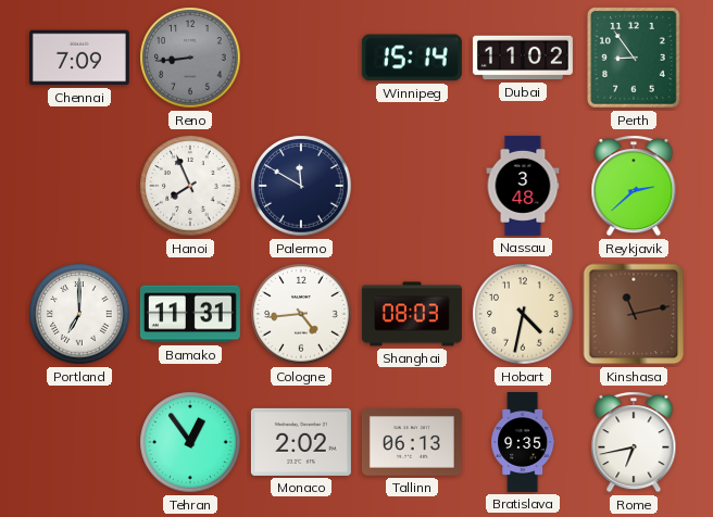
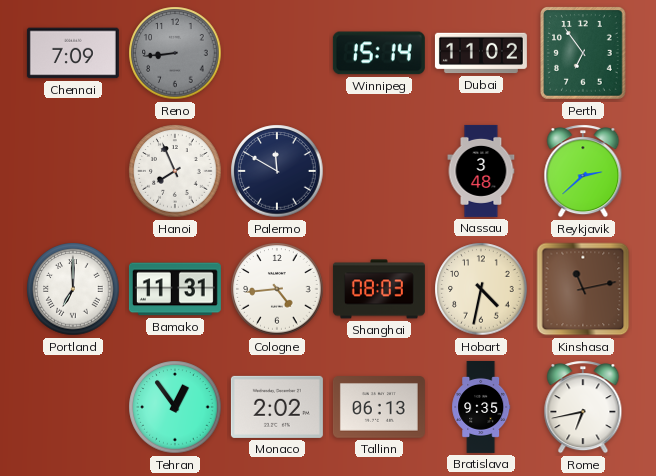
Perth: 8:54 -> 6:54
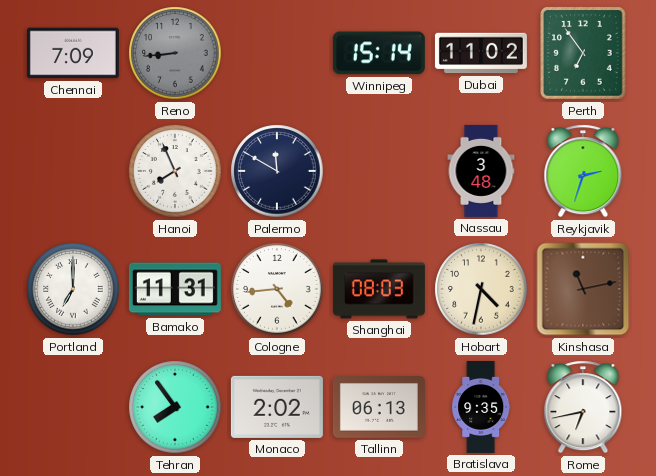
Reykjavik: 2:38 -> 2:33
Tehran: 12:54 -> 7:54
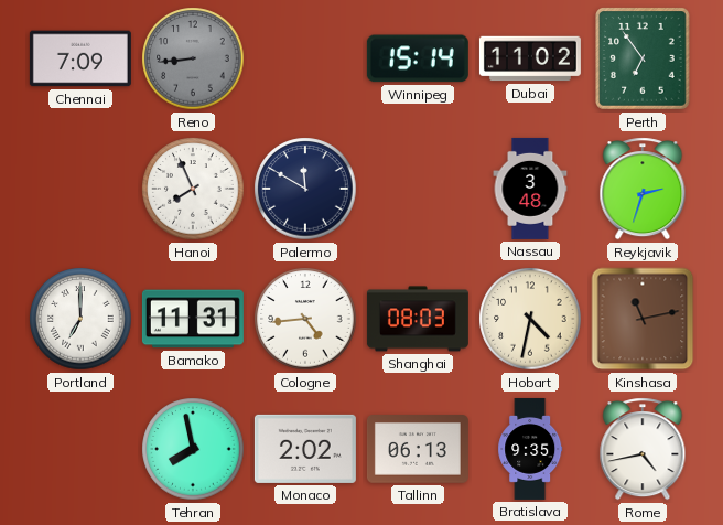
Tehran: 7:54 -> 7:58
Rome: 6:43 -> 4:43
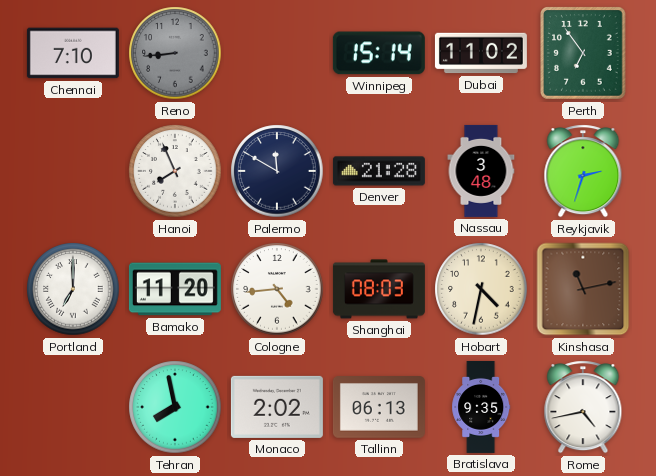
Chennai: 7:09 -> 7:10
Denver: none -> 21:28
Bamako: 11:31 -> 11:20
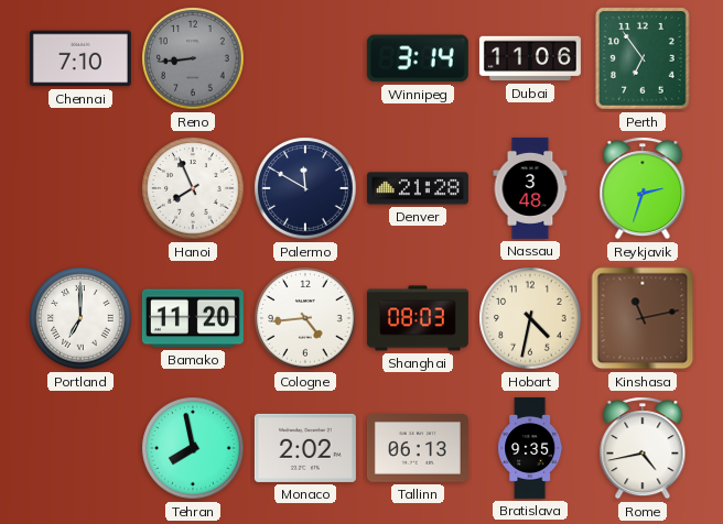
Winnipeg: 15:14 -> 3:14
Dubai: 11:02 -> 11:06
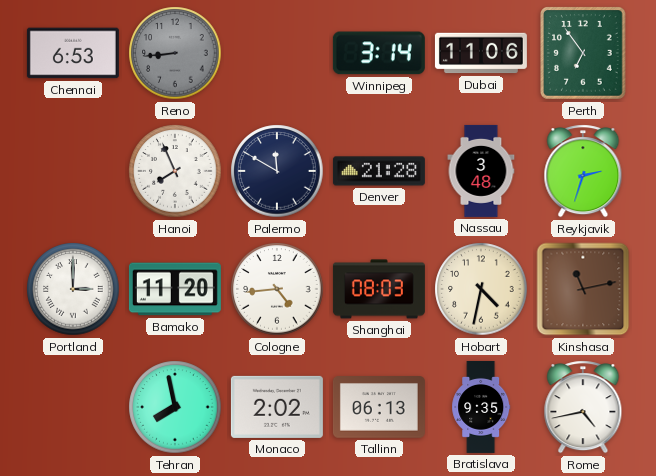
Chennai: 7:10 -> 6:53
Portland: 7:00 -> 3:00
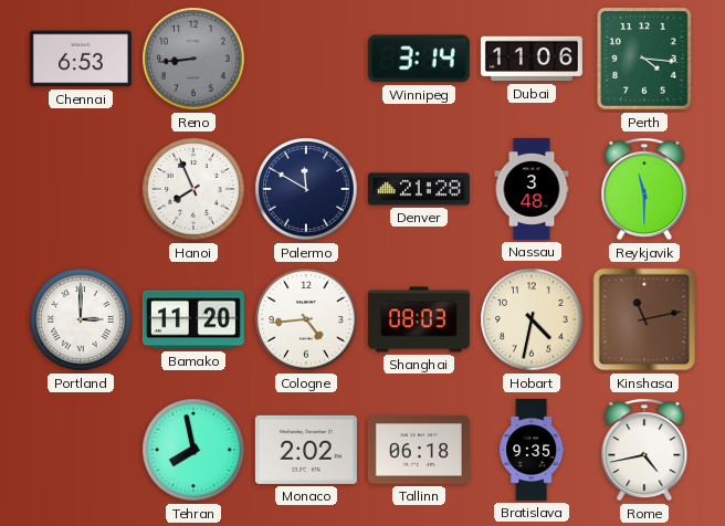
Perth: 6:54 -> 4:16
Reykjavik: 2:33 -> 11:30
Tallinn: 06:13 -> 06:18
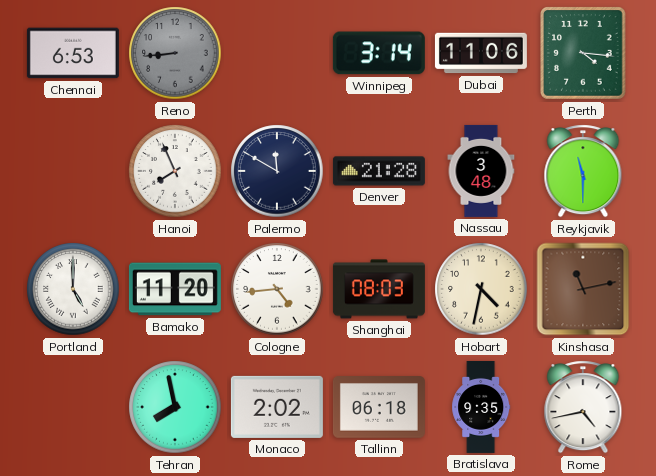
Portland: 3:00 -> 5:00
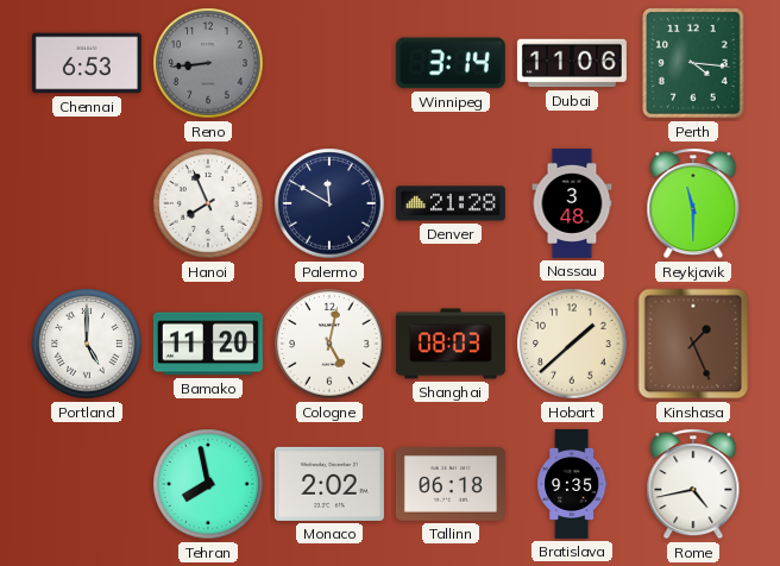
Cologne: 4:44 -> 5:02
Hobart: 4:32 -> 1:38
Kinshasa: 11:13 -> 1:26
